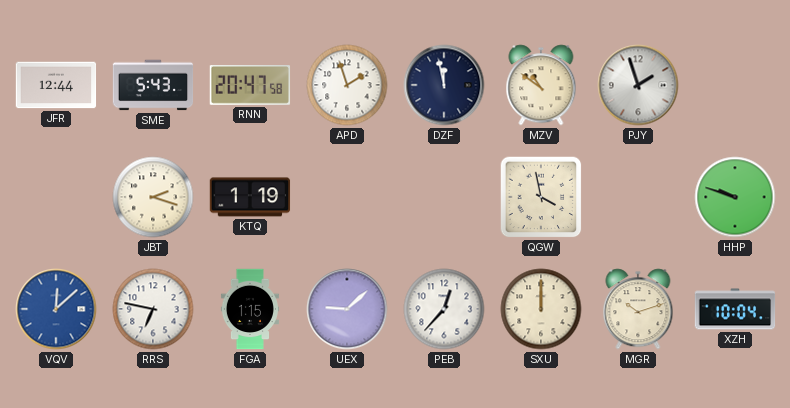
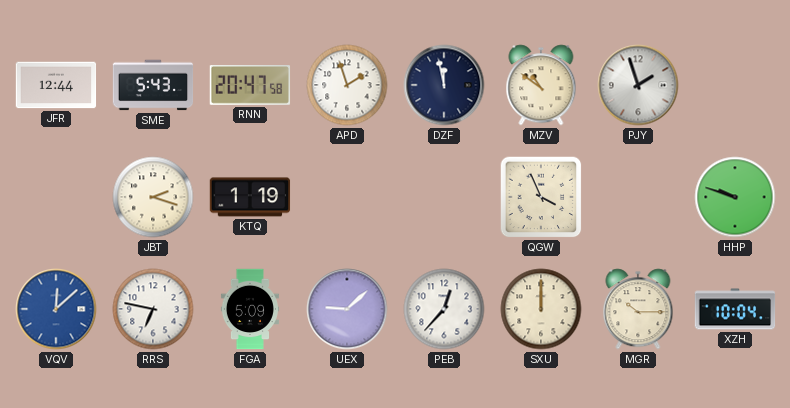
QGW: 3:58 -> 3:56
FGA: 1:15 -> 5:09
MGR: 10:12 -> 10:15
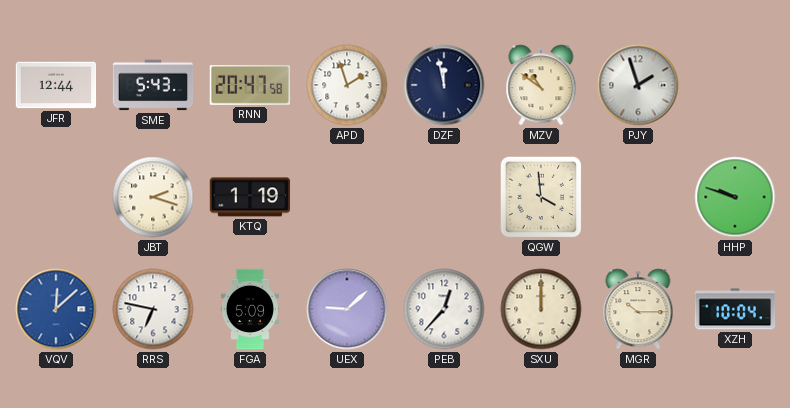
QGW: 3:56 -> 3:59
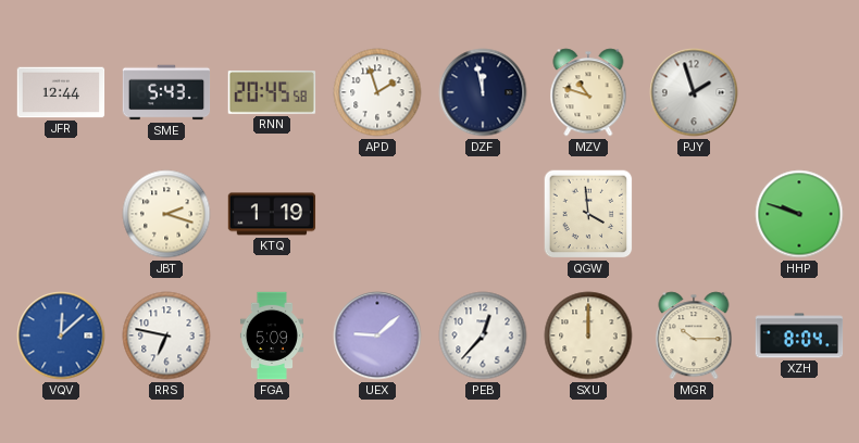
RNN: 20:47 -> 20:45
MZV: 10:51 -> 10:48
XZH: 10:04 -> 8:04
